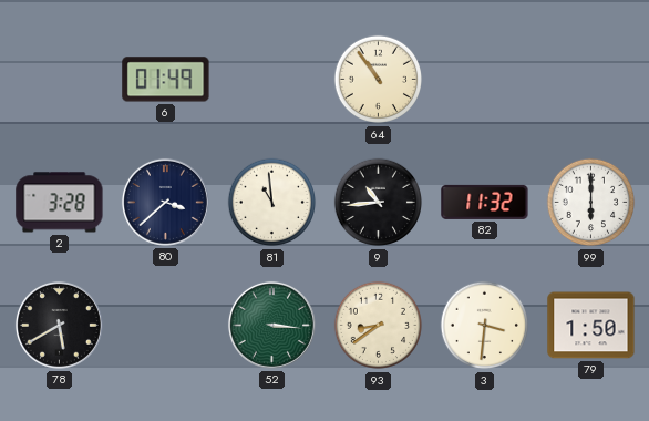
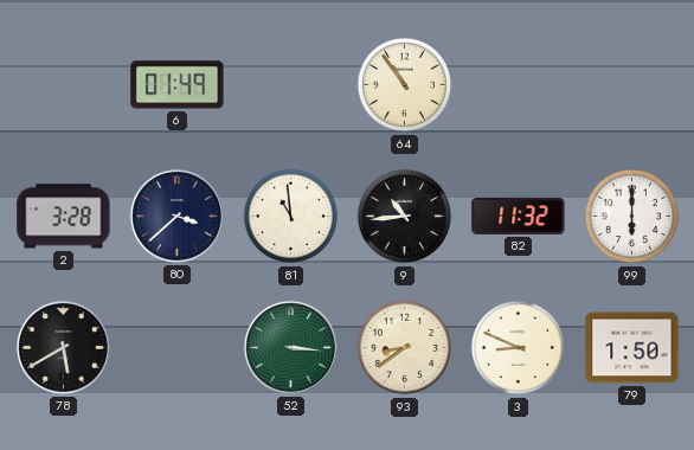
3: 3:31 -> 8:49
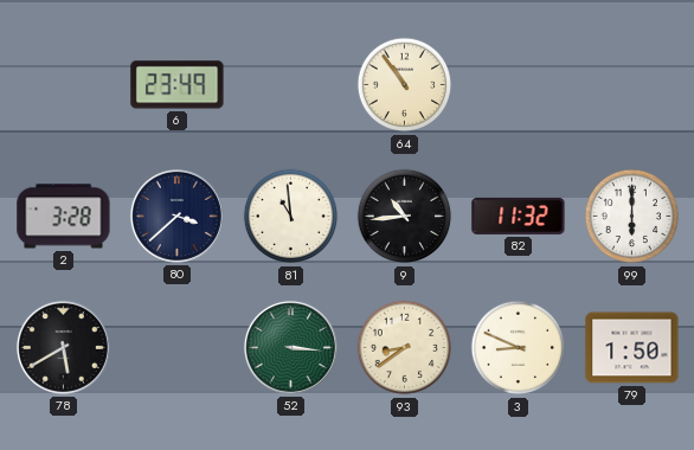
6: 01:49 -> 23:49
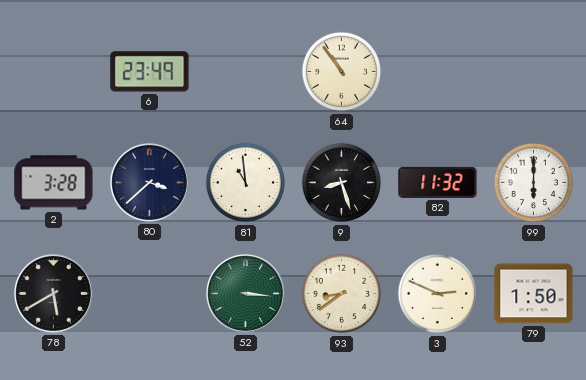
9: 10:44 -> 8:27
3: 8:49 -> 2:49
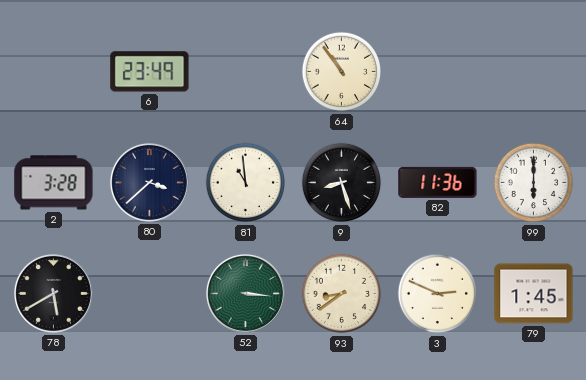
82: 11:32 -> 11:36
79: 1:50 -> 1:45
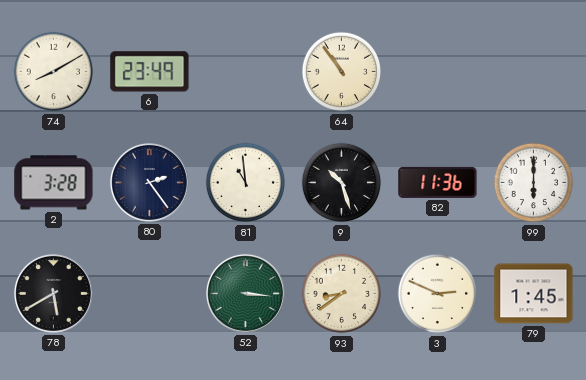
74: none -> 8:10
80: 3:38 -> 2:24
9: 8:27 -> 10:27
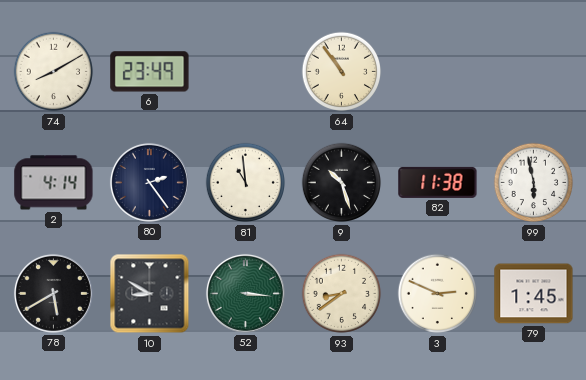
2: 3:28 -> 4:14
82: 11:36 -> 11:38
99: 6:00 -> 5:58
10: none -> 8:50
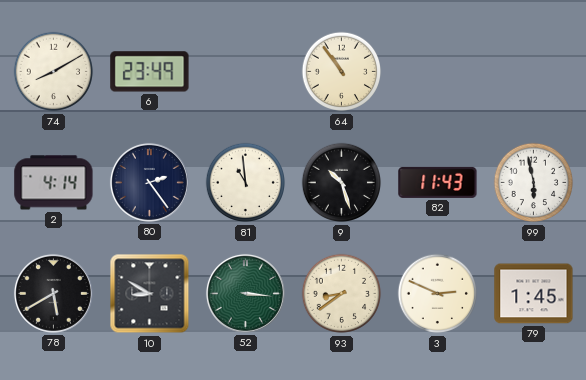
82: 11:38 -> 11:43
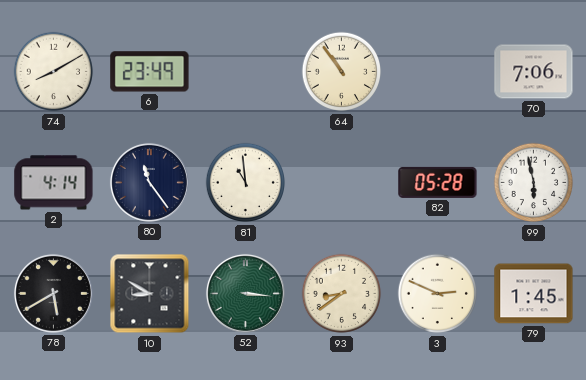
70: none -> 7:06
80: 2:24 -> 11:24
9: 10:27 -> none
82: 11:43 -> 05:28
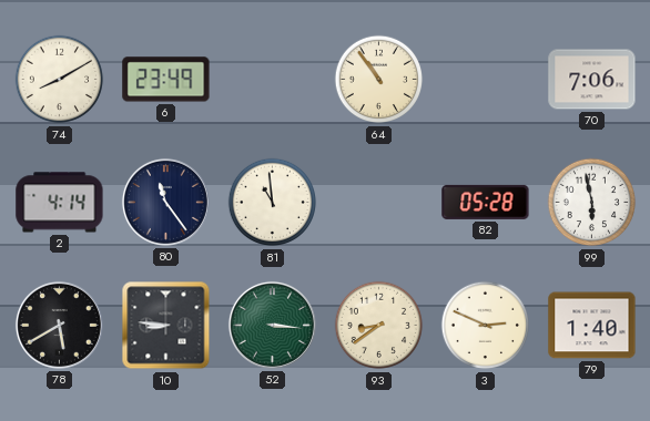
10: 8:50 -> 8:46
79: 1:45 -> 1:40
